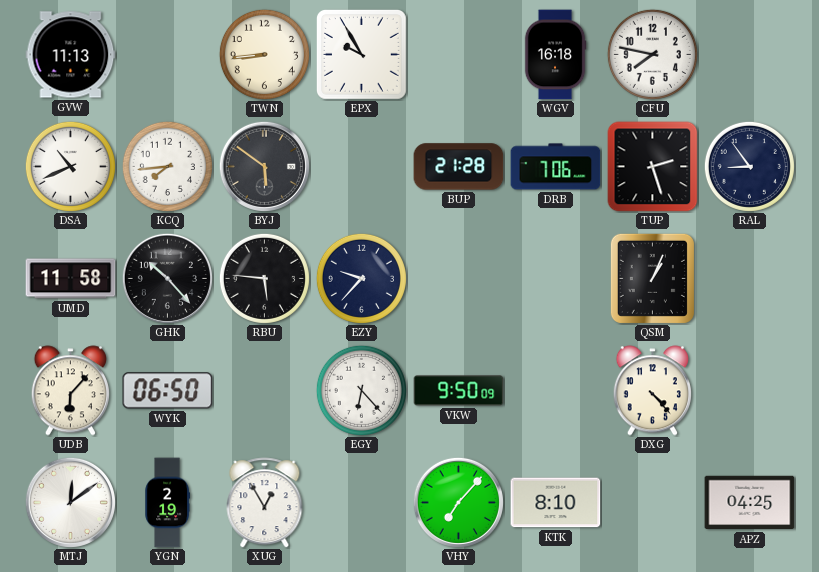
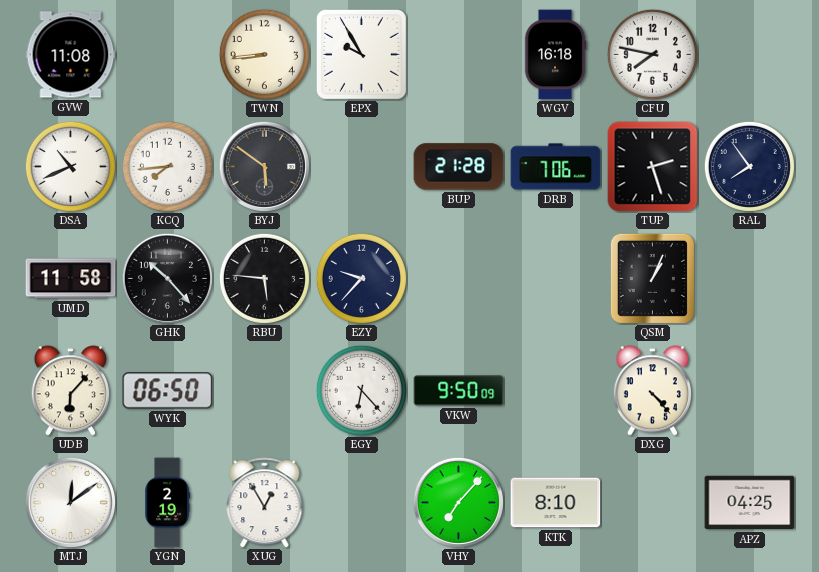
GVW: 11:13 -> 11:08
RAL: 8:54 -> 7:54
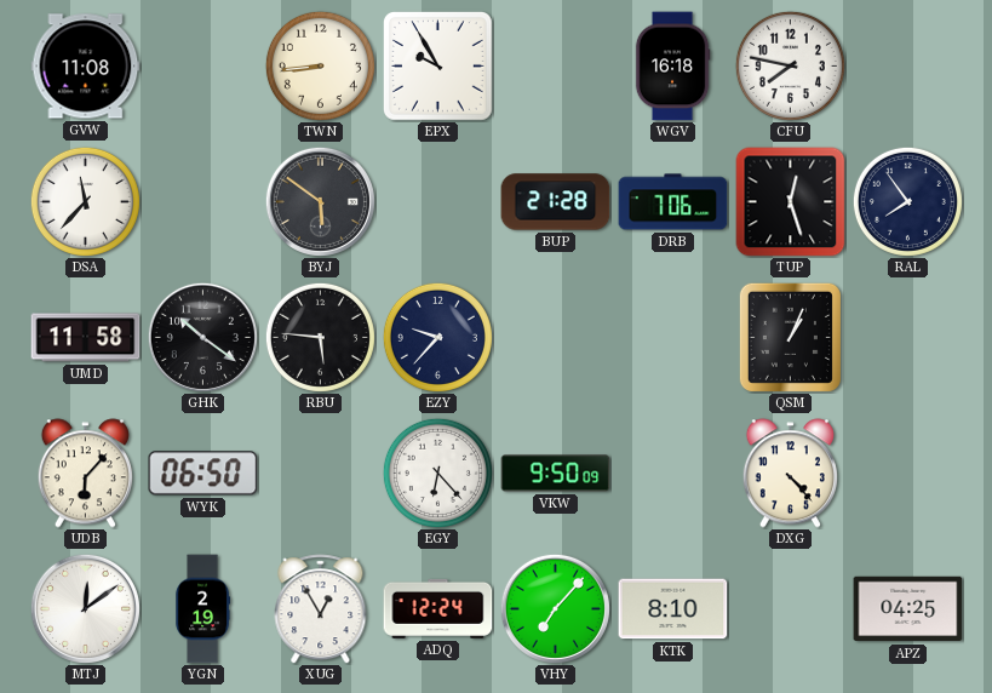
DSA: 10:41 -> 11:37
KCQ: 7:44 -> none
TUP: 2:27 -> 12:27
GHK: 10:23 -> 10:21
ADQ: none -> 12:24
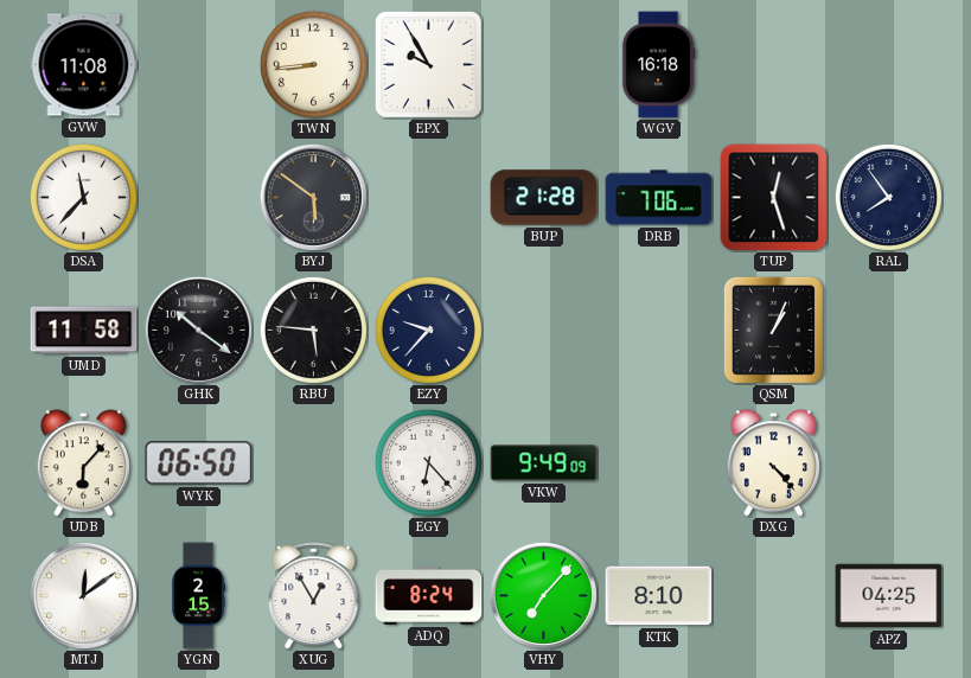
CFU: 7:47 -> none
VKW: 9:50 -> 9:49
YGN: 2:19 -> 2:15
ADQ: 12:24 -> 8:24
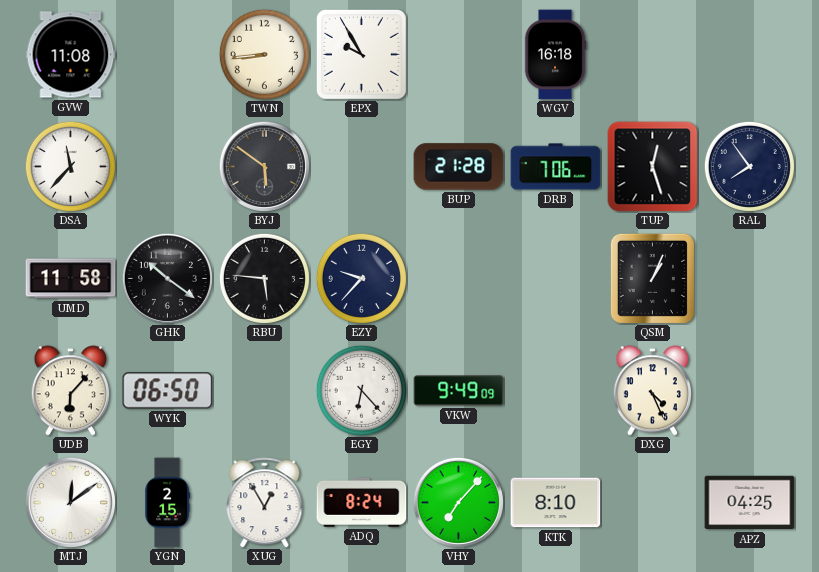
DXG: 4:23 -> 4:26
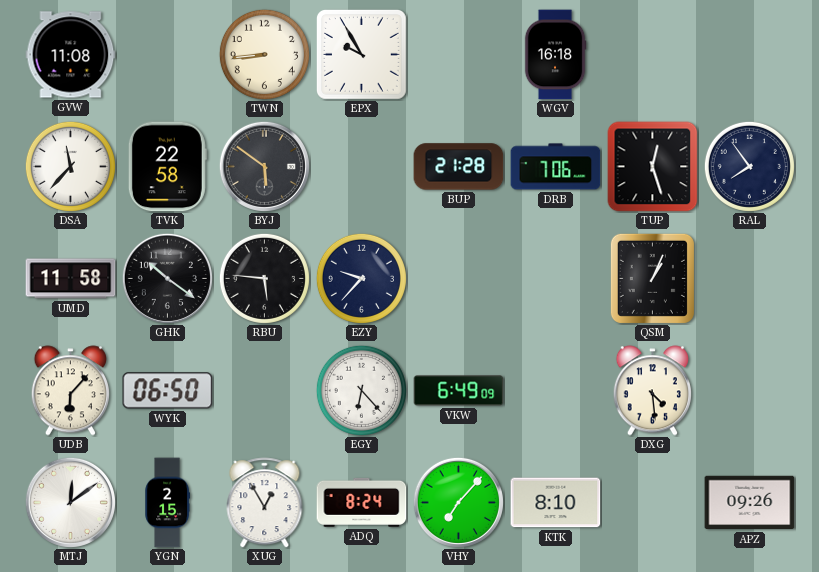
TVK: none -> 22:58
VKW: 9:49 -> 6:49
DXG: 4:26 -> 4:29
APZ: 04:25 -> 09:26
